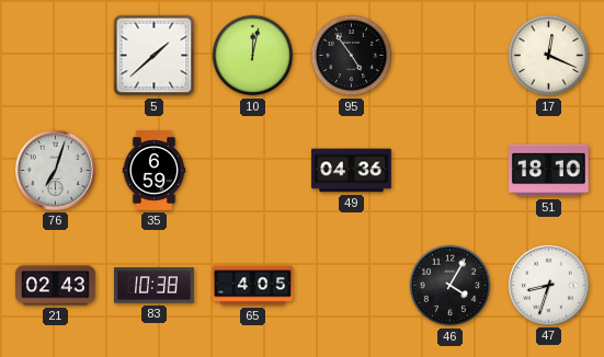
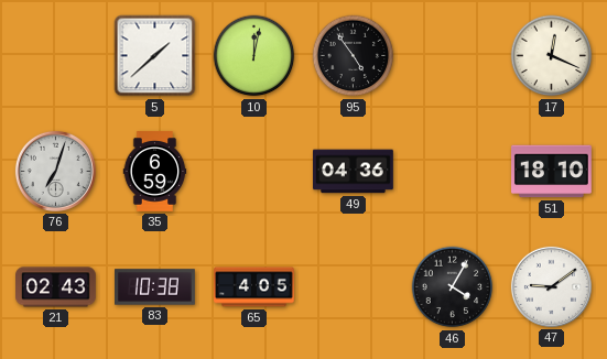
47: 8:33 -> 9:09
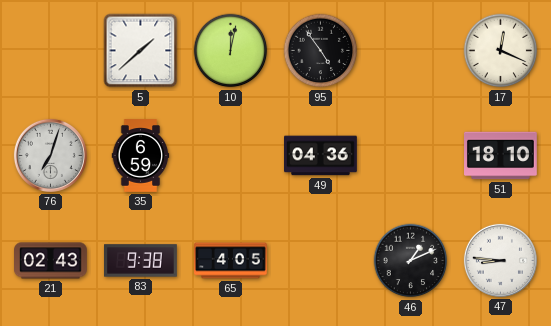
83: 10:38 -> 9:38
46: 4:05 -> 1:11
47: 9:09 -> 8:46
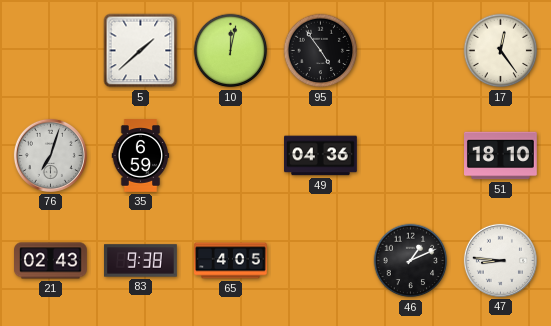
17: 12:19 -> 12:24
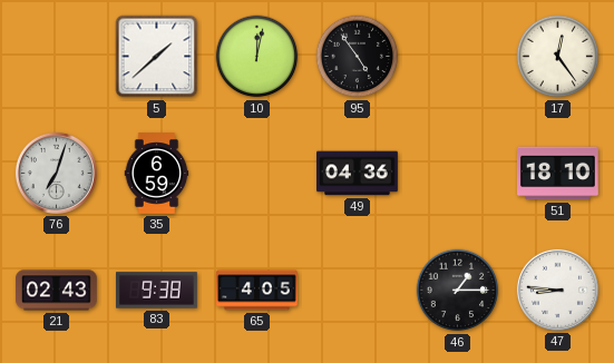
46: 1:11 -> 1:15
